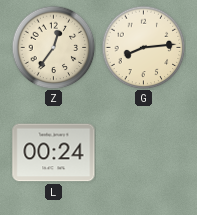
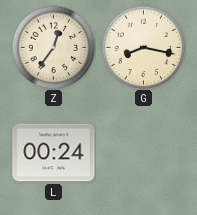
G: 8:14 -> 8:17
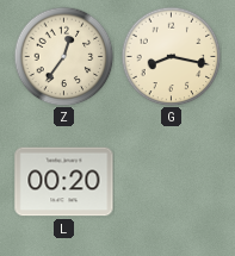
L: 00:24 -> 00:20
